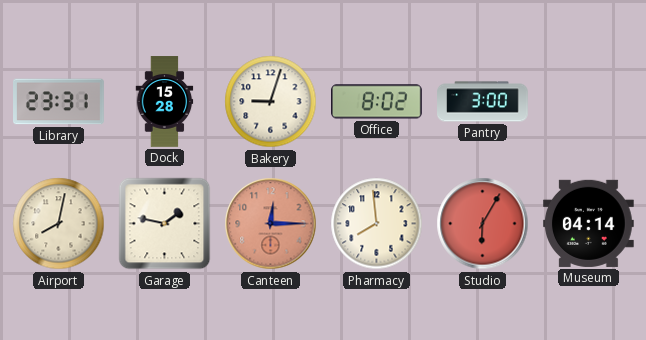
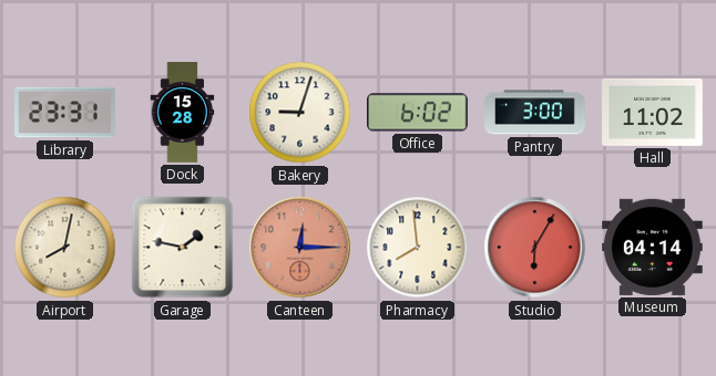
Office: 8:02 -> 6:02
Hall: none -> 11:02
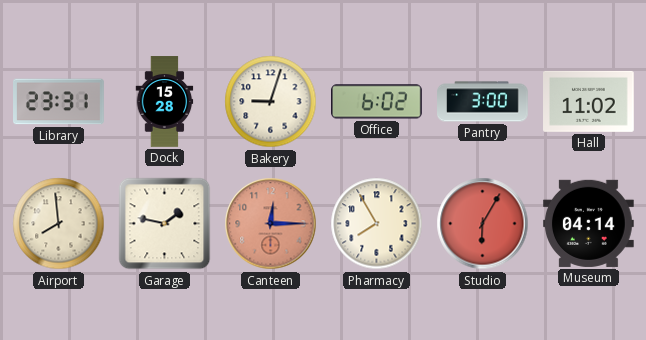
Airport: 8:02 -> 7:59
Pharmacy: 7:59 -> 7:55
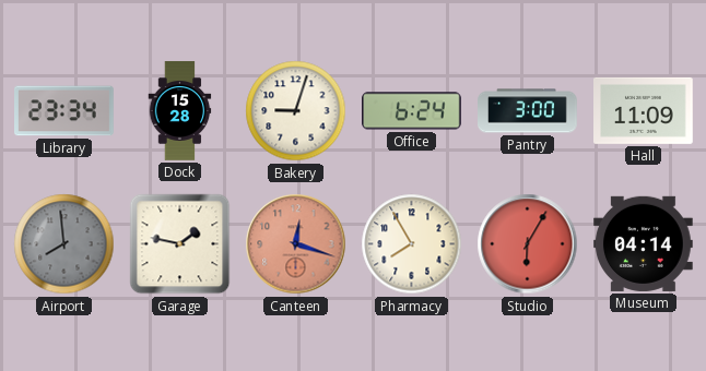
Library: 23:31 -> 23:34
Office: 6:02 -> 6:24
Hall: 11:02 -> 11:09
Airport dial: cream -> grey
Canteen: 12:15 -> 12:18
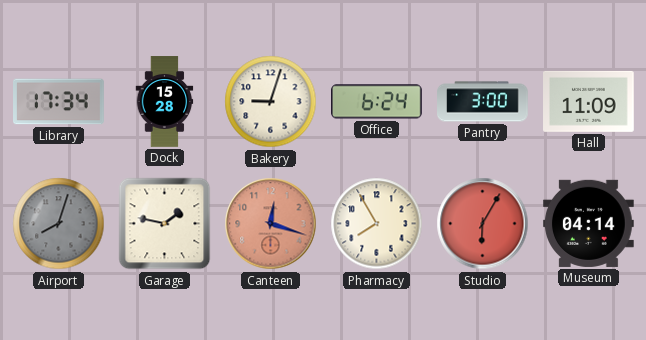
Library: 23:34 -> 17:34
Airport: 7:59 -> 8:03
